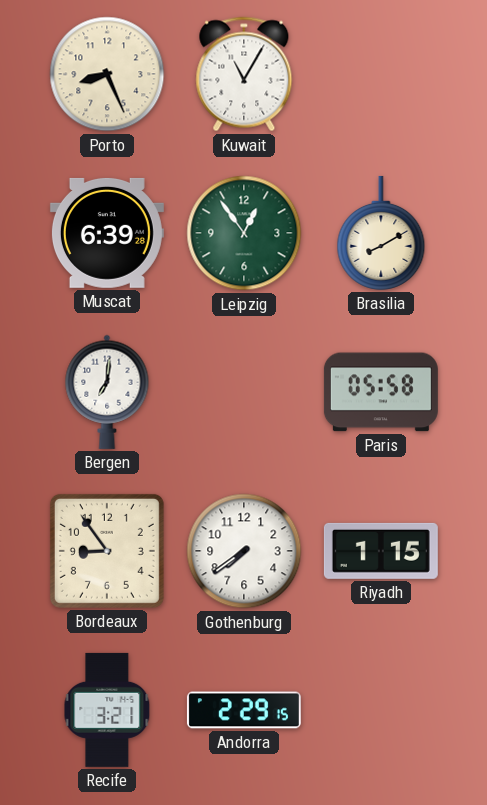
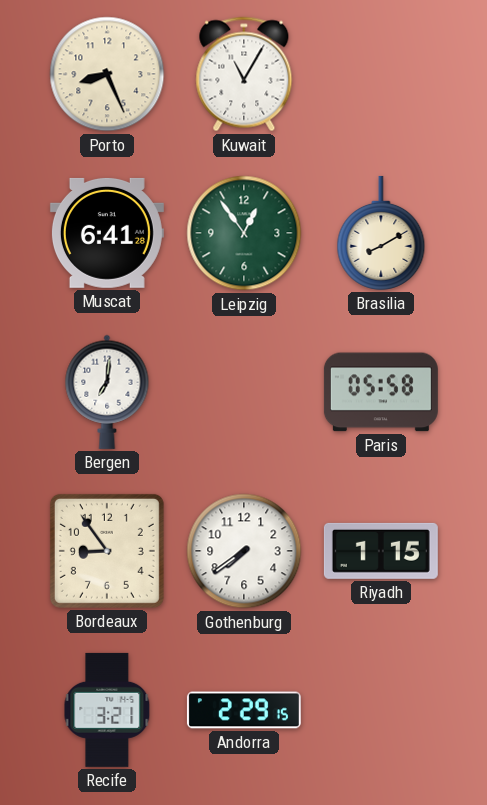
Muscat: 6:39 -> 6:41
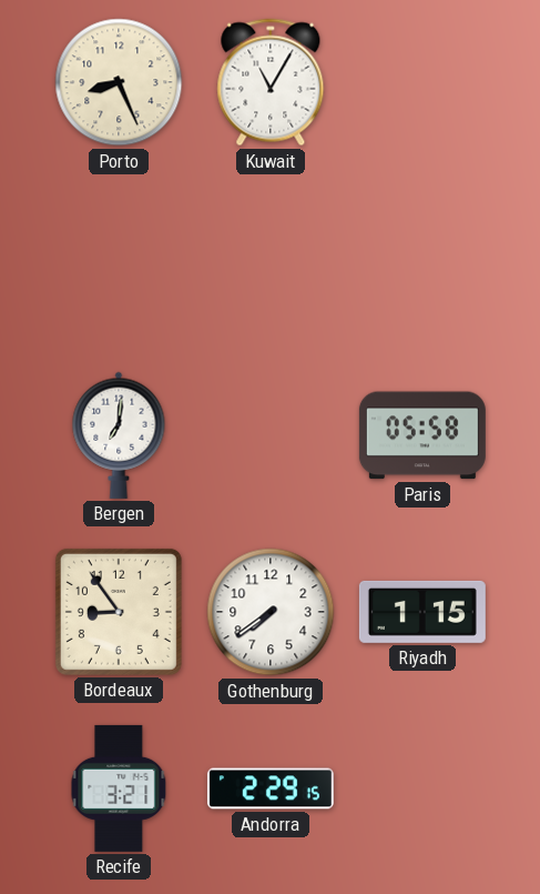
Muscat: 6:41 -> none
Leipzig: 12:54 -> none
Brasilia: 8:10 -> none
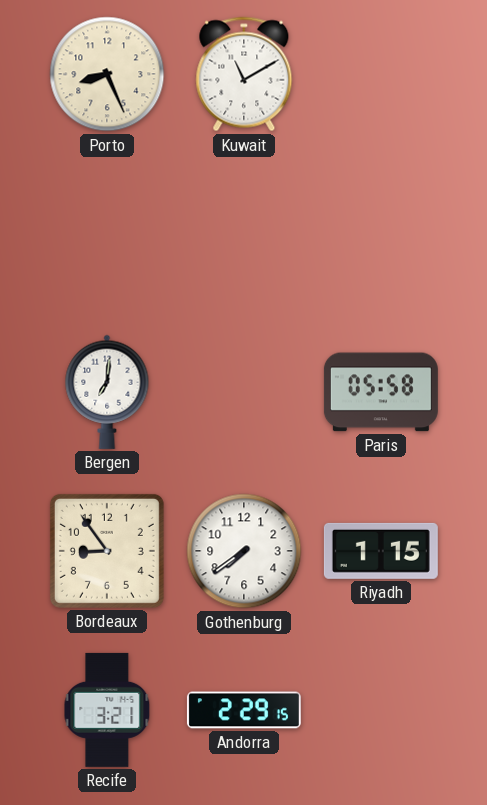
Kuwait: 11:05 -> 11:10
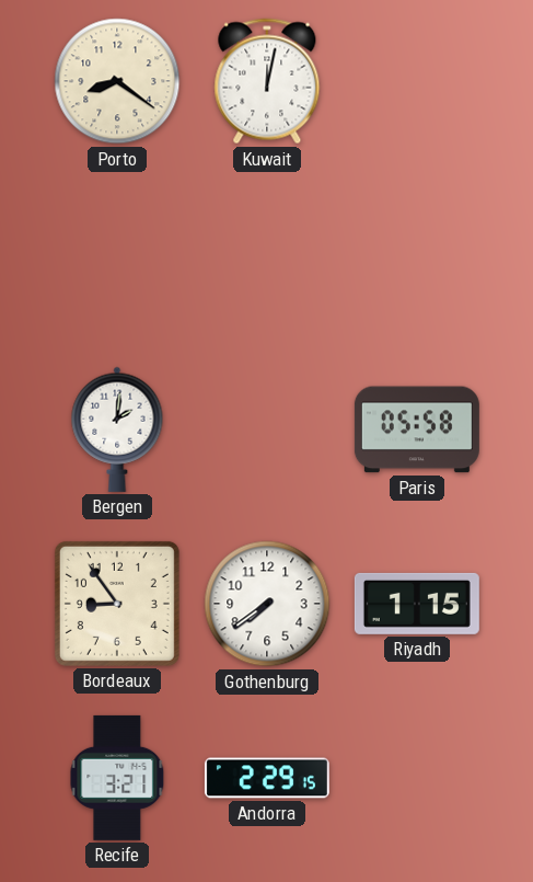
Porto: 8:26 -> 8:21
Kuwait: 11:10 -> 12:02
Bergen: 7:01 -> 2:01
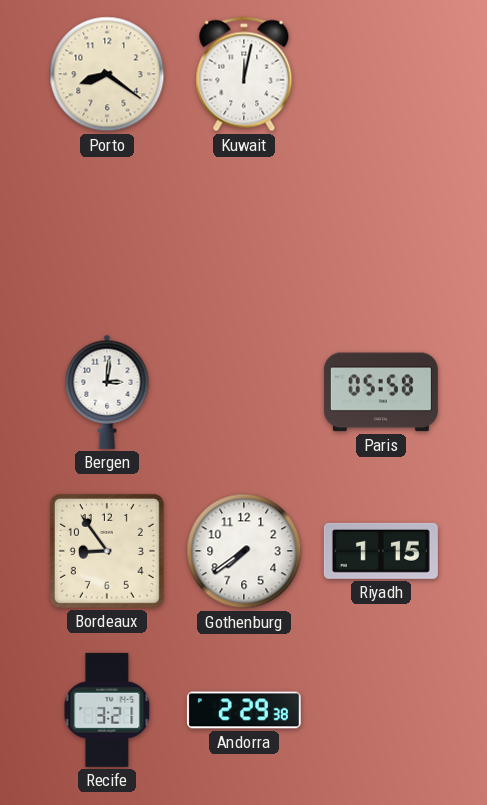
Bergen: 2:01 -> 3:01
Andorra: 2:29:15 -> 2:29:38
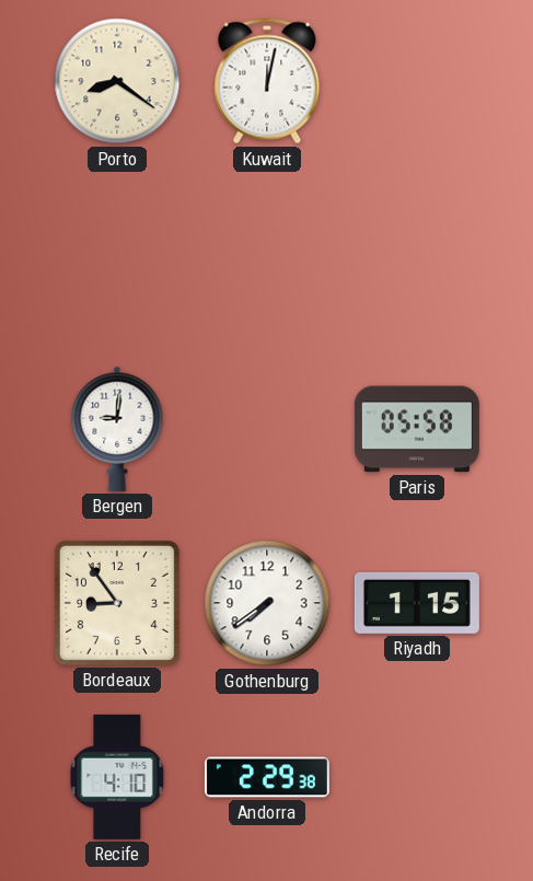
Bergen: 3:01 -> 9:01
Recife: 3:21 -> 4:10
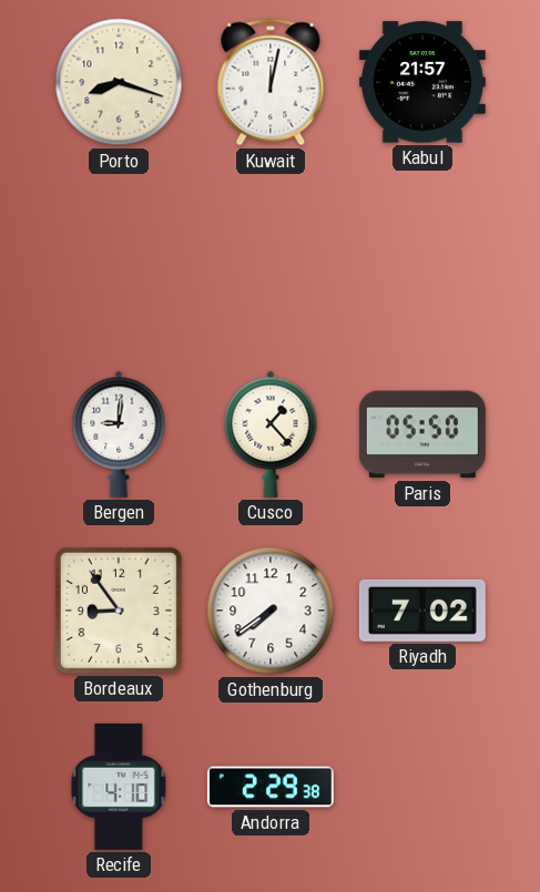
Porto: 8:21 -> 8:18
Kabul: none -> 21:57
Cusco: none -> 1:23
Paris: 05:58 -> 05:50
Riyadh: 1:15 -> 7:02
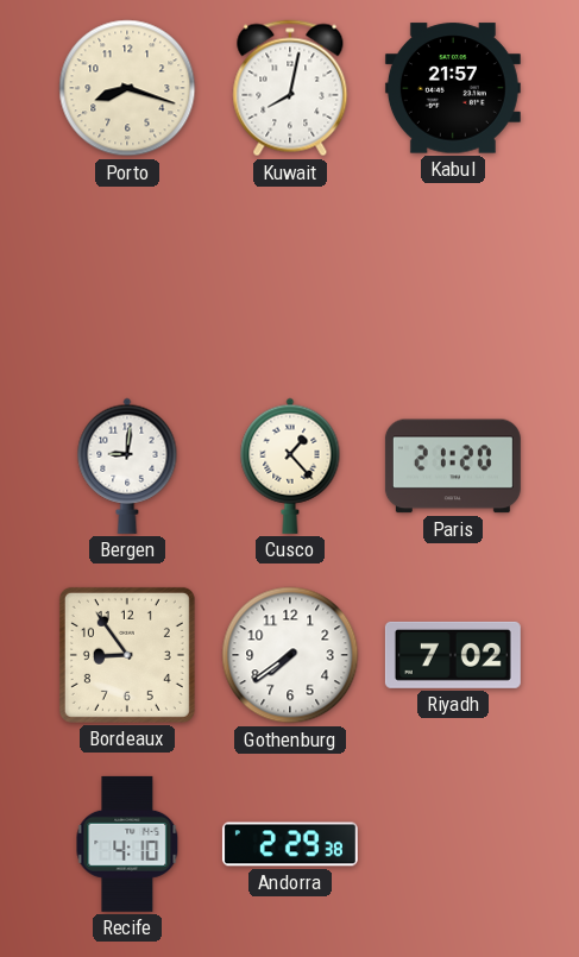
Kuwait: 12:02 -> 8:02
Paris: 05:50 -> 21:20
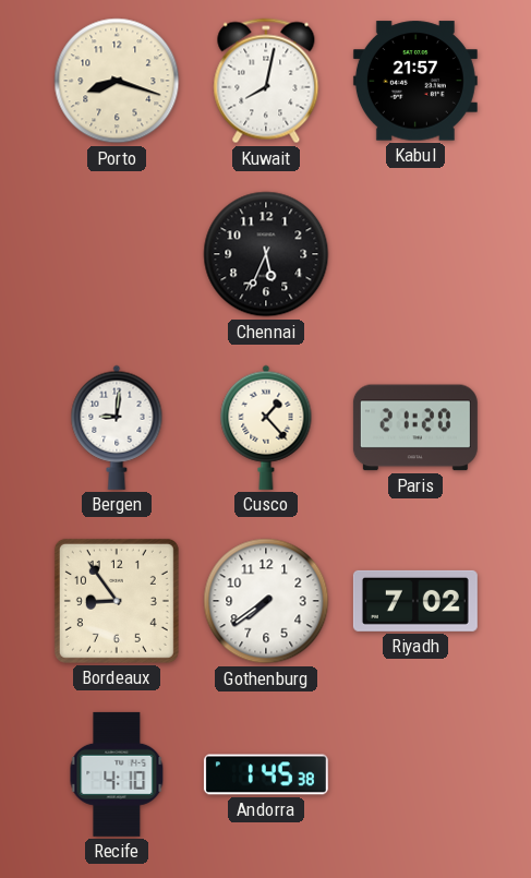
Chennai: none -> 5:34
Andorra: 2:29 -> 1:45
